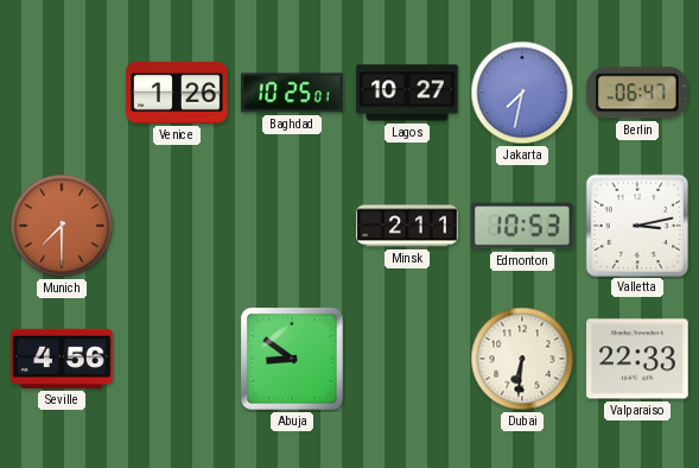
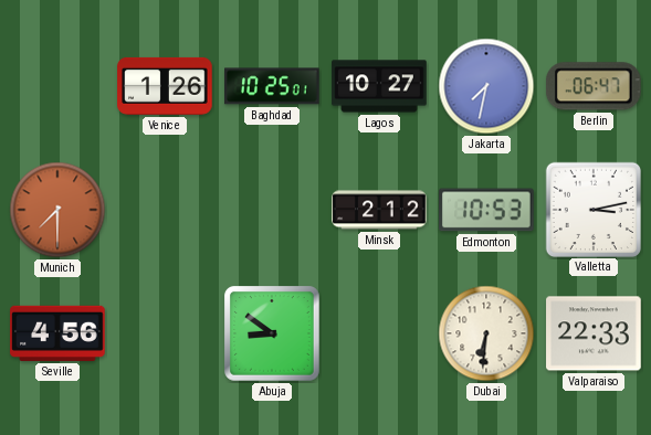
Minsk: 2:11 -> 2:12
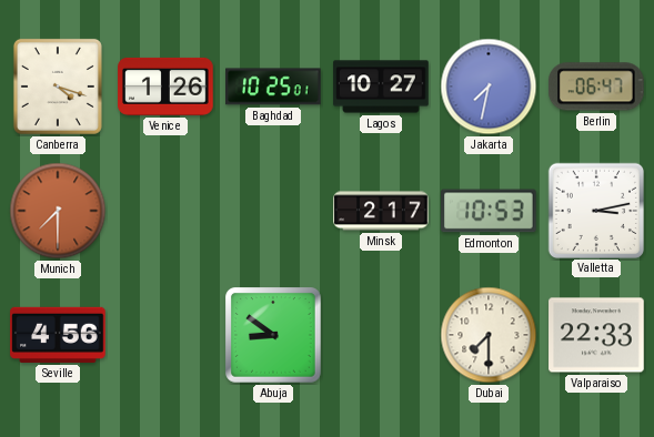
Canberra: none -> 4:18
Minsk: 2:12 -> 2:17
Dubai: 6:31 -> 7:30
